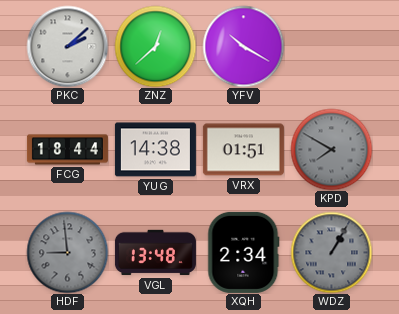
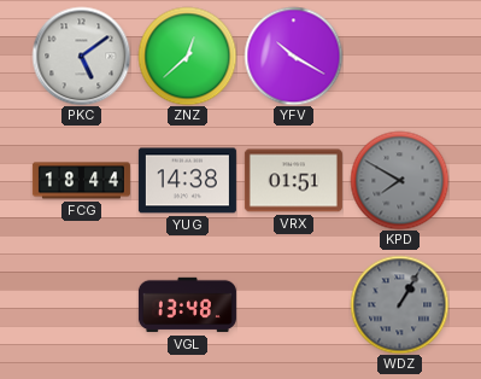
PKC: 2:08 -> 5:09
HDF: 8:59 -> none
XQH: 2:34 -> none
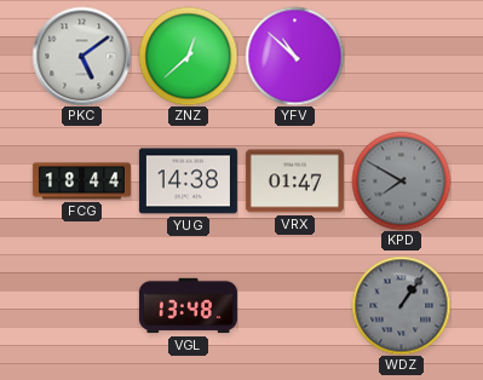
YFV: 10:20 -> 10:52
VRX: 01:51 -> 01:47
WDZ: 1:05 -> 1:06
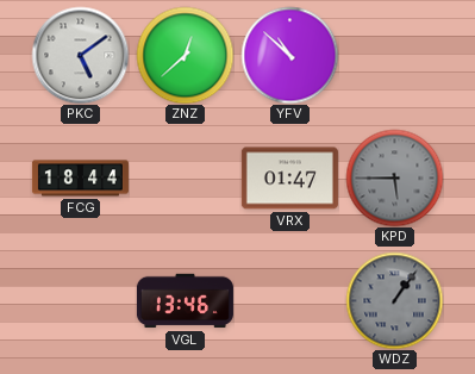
YUG: 14:38 -> none
KPD: 7:50 -> 5:45
VGL: 13:48 -> 13:46
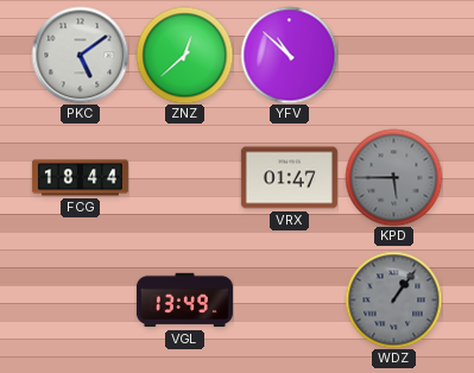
VGL: 13:46 -> 13:49
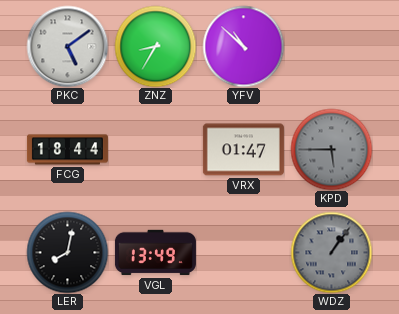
ZNZ: 12:38 -> 8:35
LER: none -> 8:02
